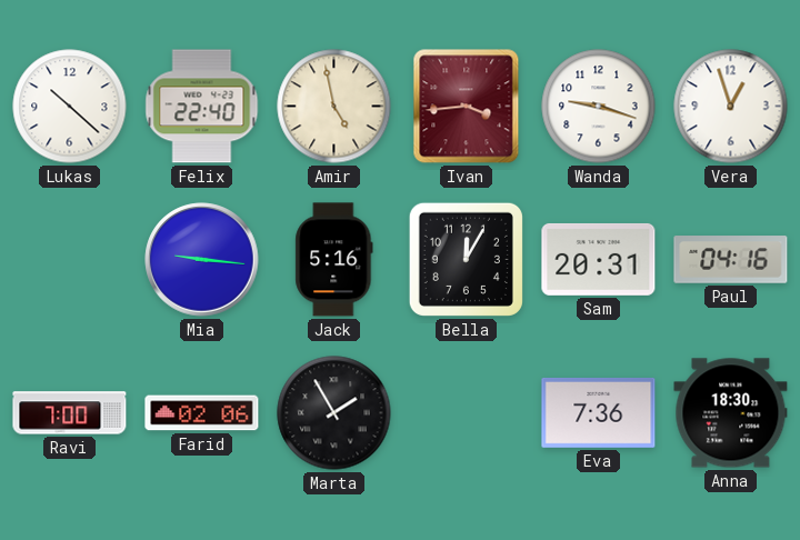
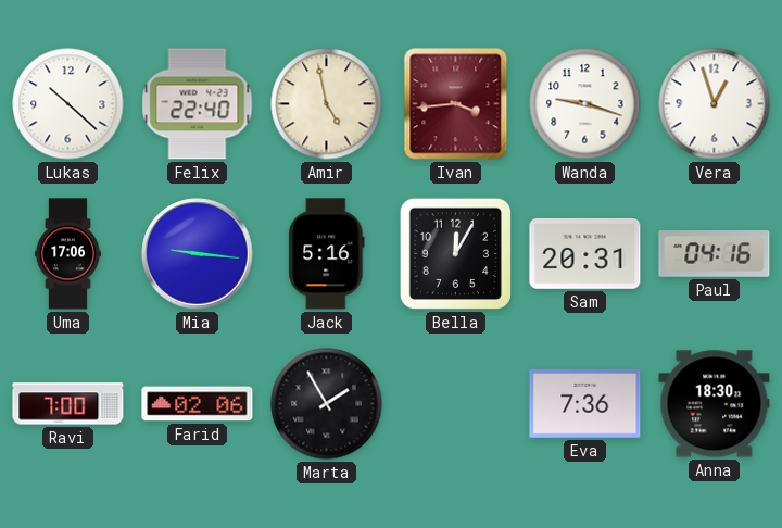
Uma: none -> 17:06
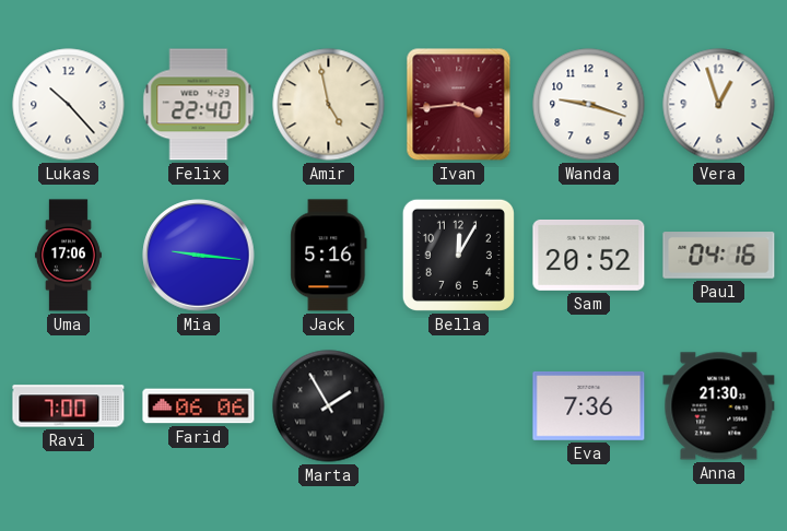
Lukas: 10:22 -> 10:23
Sam: 20:31 -> 20:52
Farid: 02:06 -> 06:06
Anna: 18:30 -> 21:30
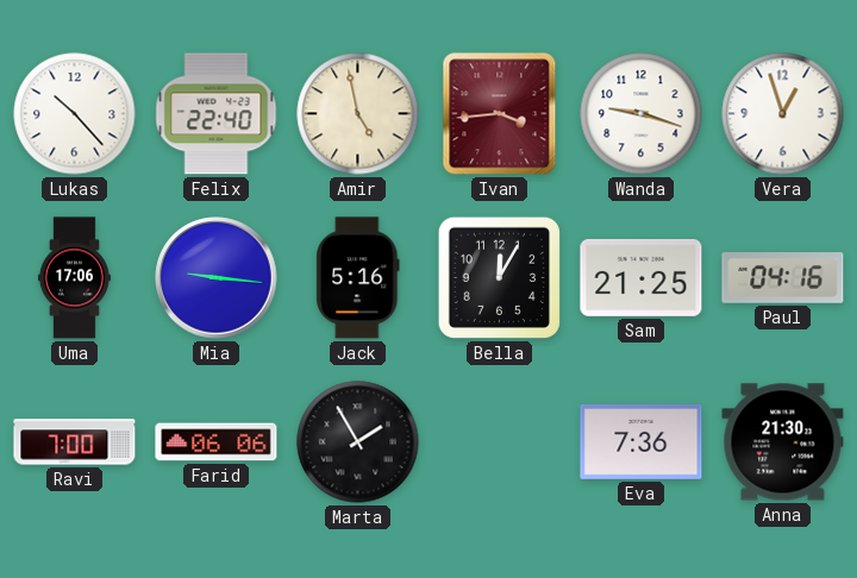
Sam: 20:52 -> 21:25
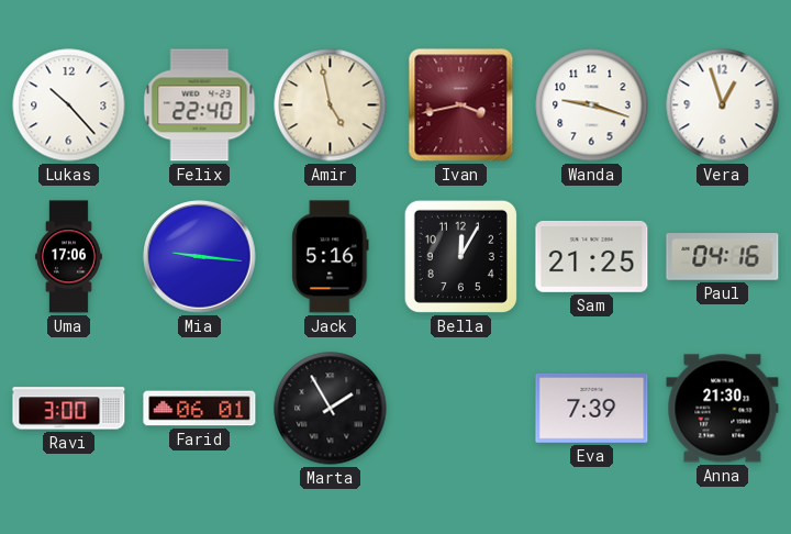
Ivan: 3:44 -> 3:43
Ravi: 7:00 -> 3:00
Farid: 06:06 -> 06:01
Eva: 7:36 -> 7:39
